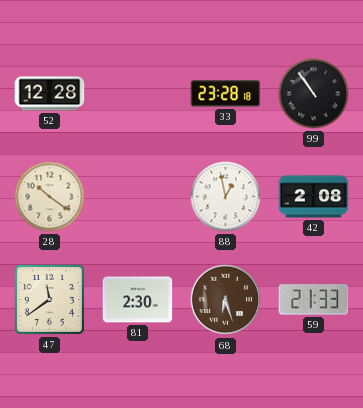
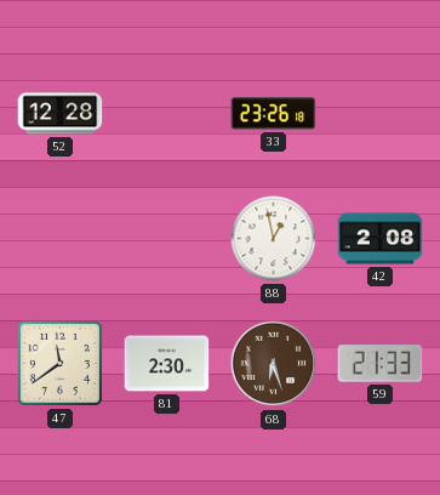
33: 23:28 -> 23:26
99: 10:54 -> none
28: 10:21 -> none
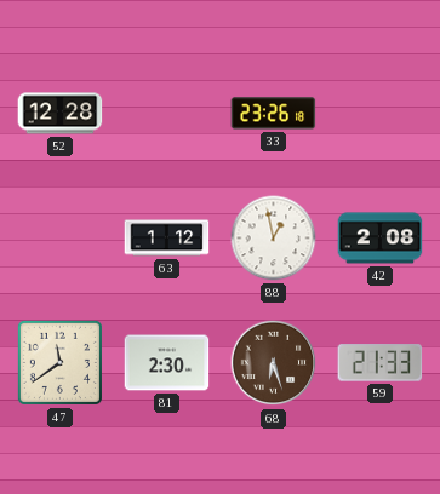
63: none -> 1:12
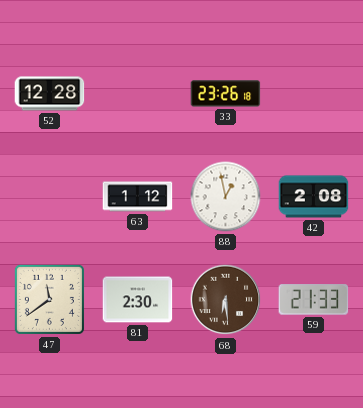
68: 6:27 -> 6:29
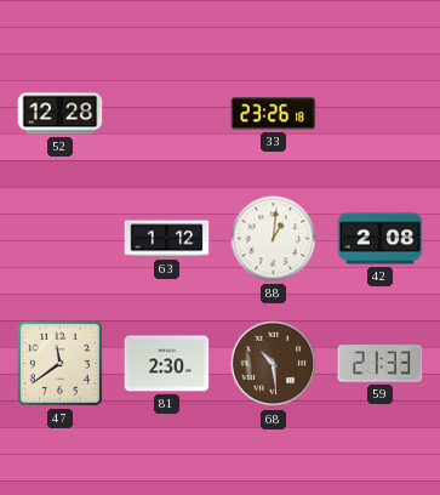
88: 12:58 -> 1:01
68: 6:29 -> 10:29
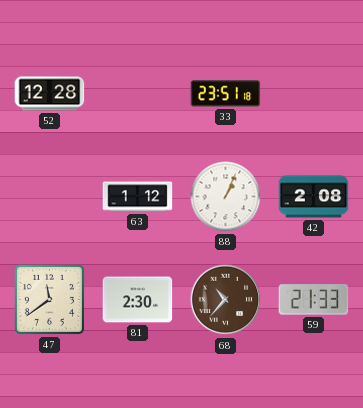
33: 23:26 -> 23:51
88: 1:01 -> 1:04
68: 10:29 -> 10:37
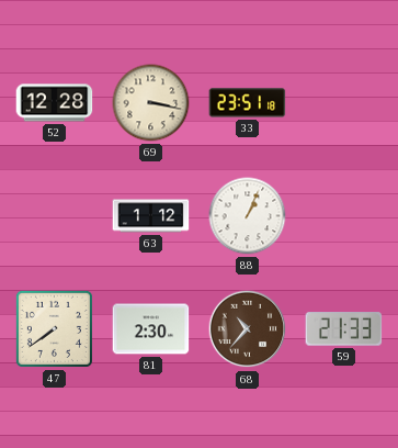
69: none -> 3:17
42: 2:08 -> none
47: 11:39 -> 7:39
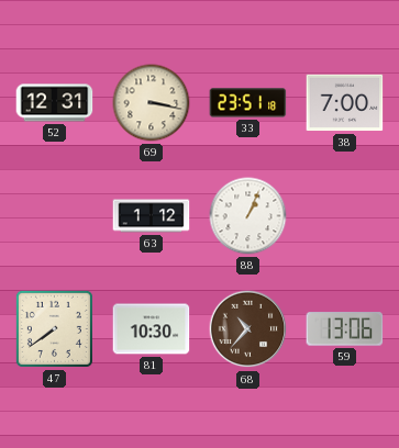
52: 12:28 -> 12:31
38: none -> 7:00
81: 2:30 -> 10:30
59: 21:33 -> 13:06
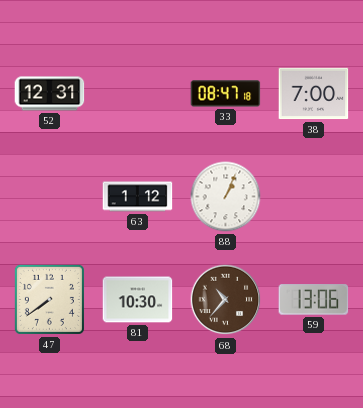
69: 3:17 -> none
33: 23:51 -> 08:47
